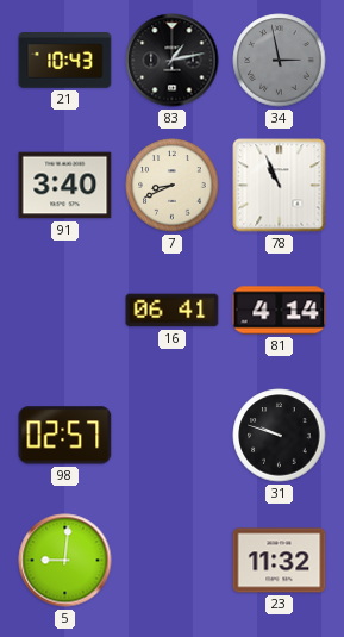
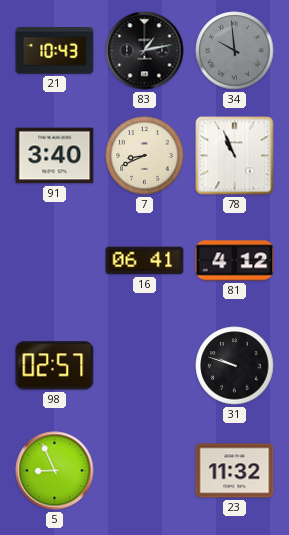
34: 2:58 -> 9:59
81: 4:14 -> 4:12
5: 9:01 -> 8:56
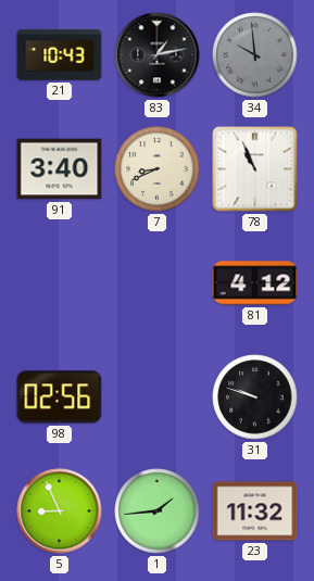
16: 06:41 -> none
98: 02:57 -> 02:56
1: none -> 1:44
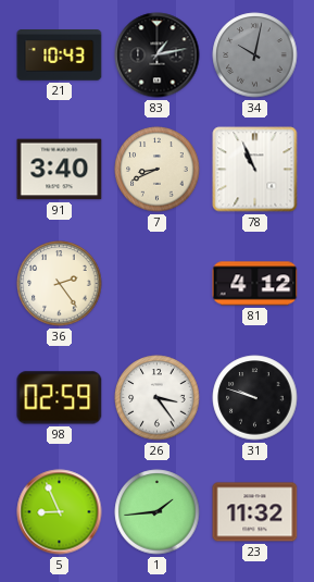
34: 9:59 -> 10:02
36: none -> 2:24
98: 02:56 -> 02:59
26: none -> 3:24
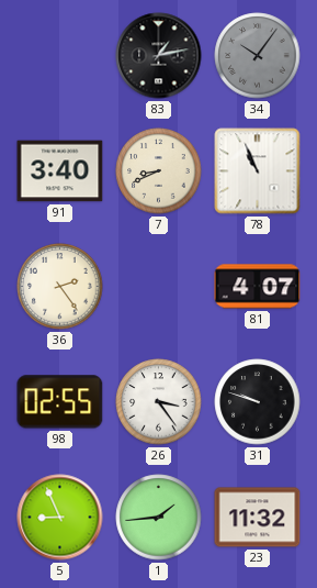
21: 10:43 -> none
34: 10:02 -> 10:06
81: 4:12 -> 4:07
98: 02:59 -> 02:55
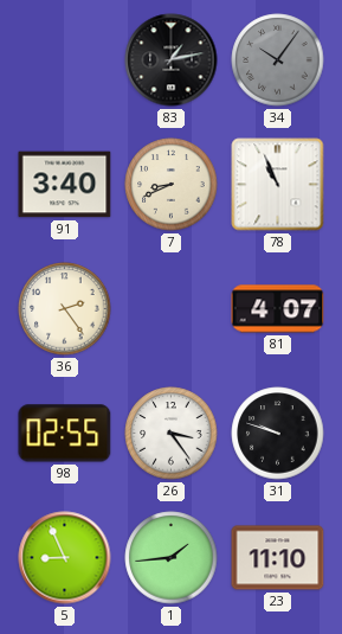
23: 11:32 -> 11:10
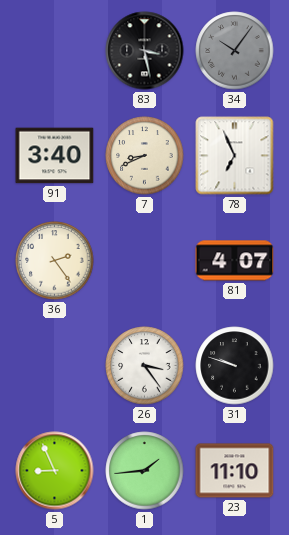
83: 1:13 -> 3:28
78: 10:56 -> 6:56
98: 02:55 -> none
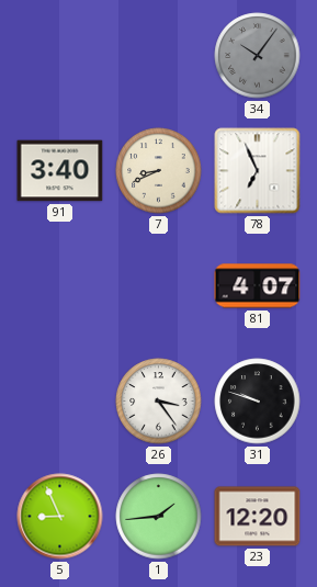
83: 3:28 -> none
36: 2:24 -> none
23: 11:10 -> 12:20
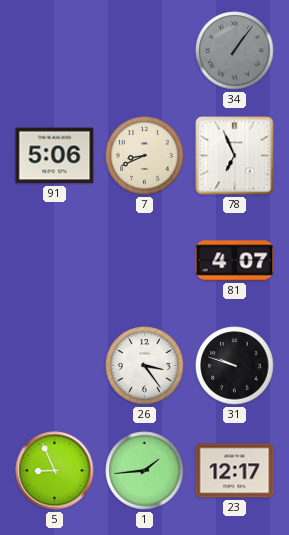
34: 10:06 -> 1:06
91: 3:40 -> 5:06
23: 12:20 -> 12:17
